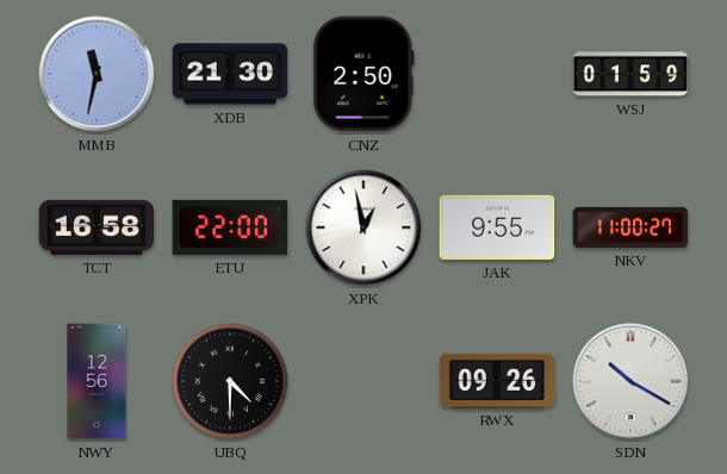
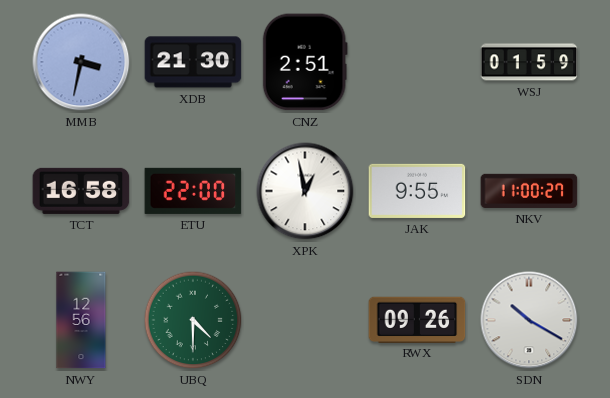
MMB: 11:32 -> 3:32
CNZ: 2:50 -> 2:51
UBQ dial: black -> green
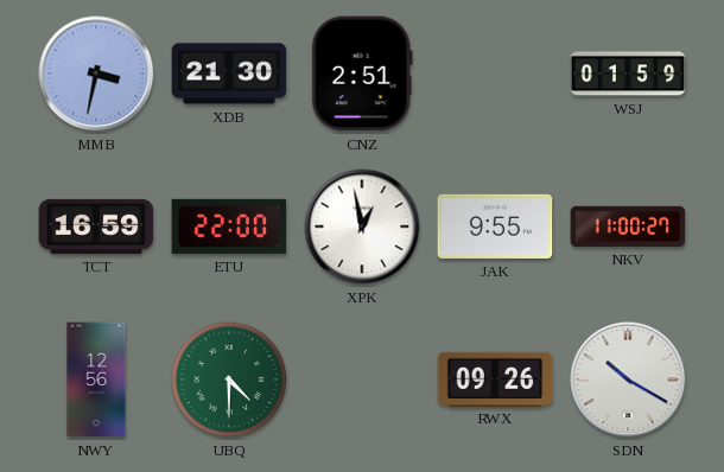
TCT: 16:58 -> 16:59
